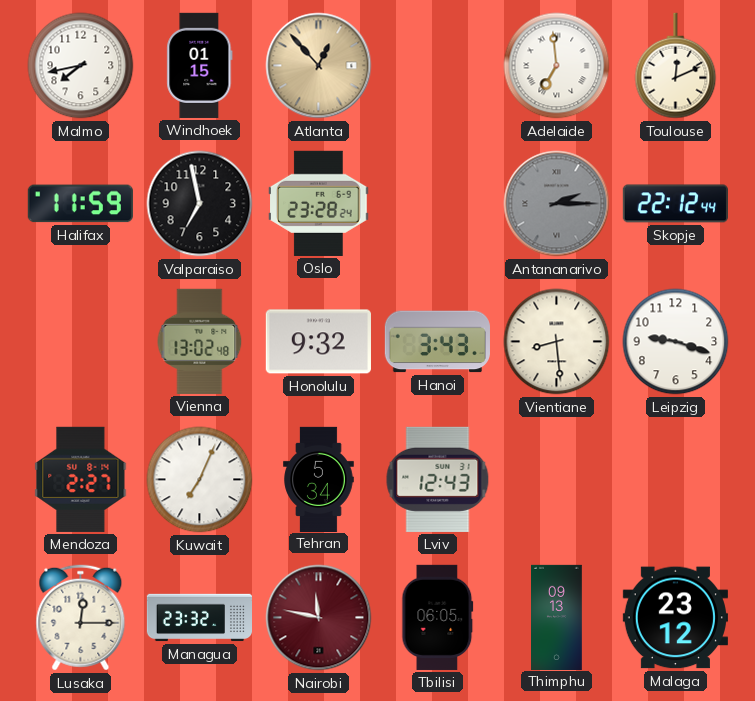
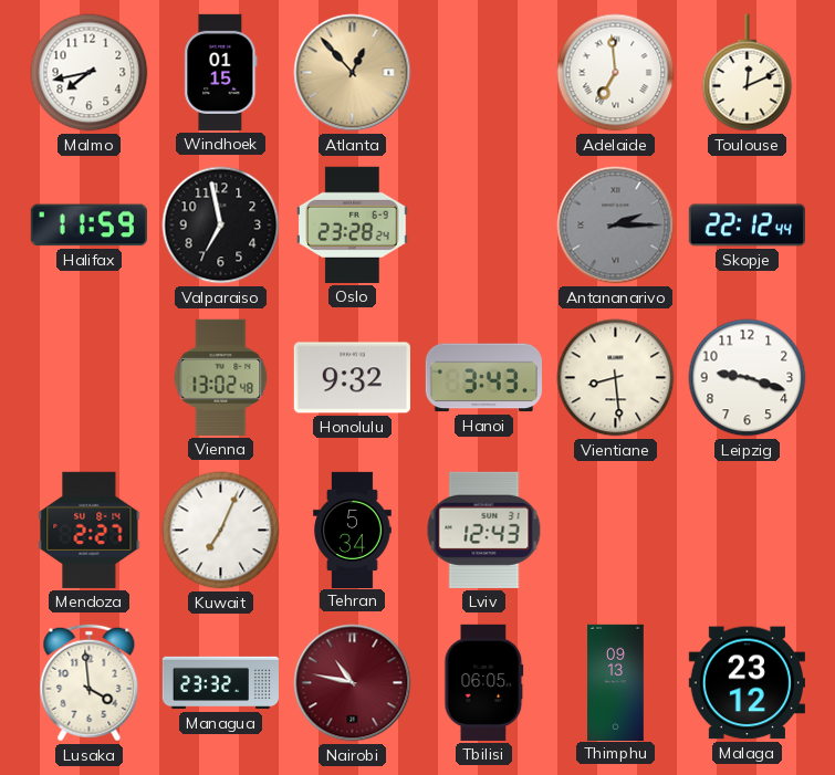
Lusaka: 12:15 -> 3:59
Nairobi: 11:47 -> 10:47
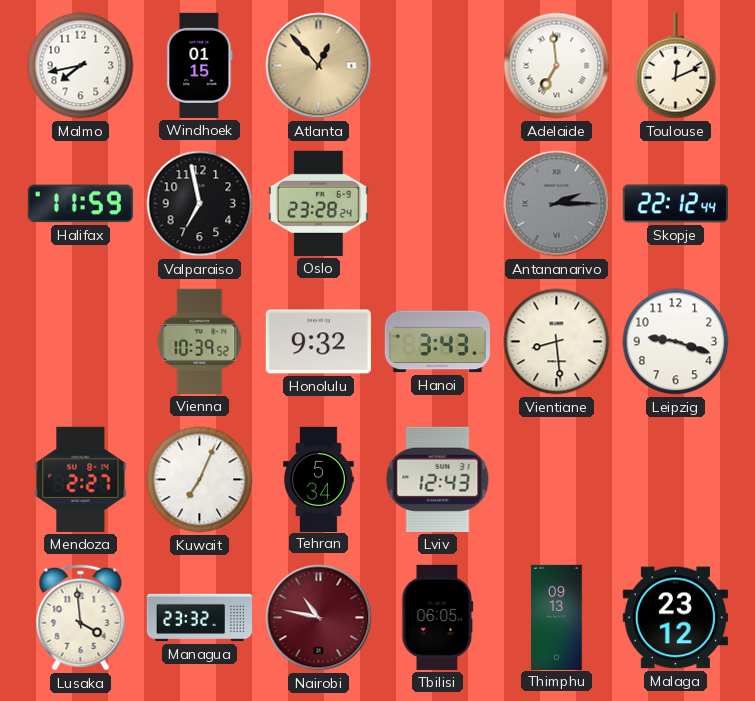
Vienna: 13:02 -> 10:39
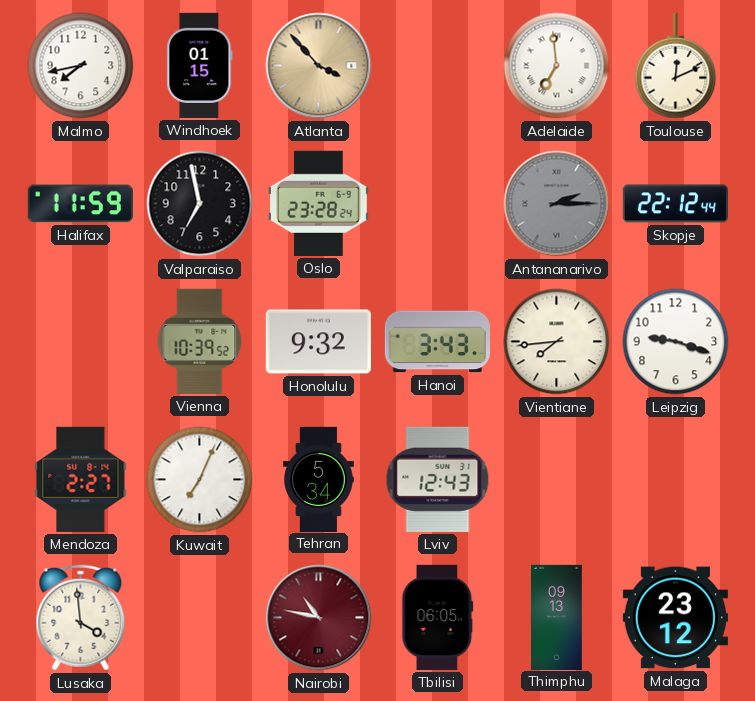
Atlanta: 12:53 -> 3:53
Vientiane: 8:29 -> 7:44
Managua: 23:32 -> none
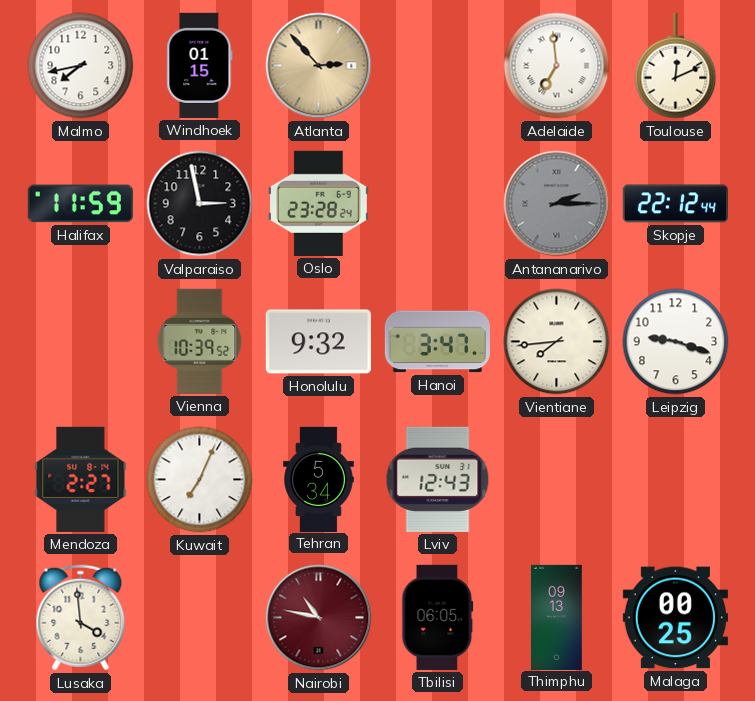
Atlanta: 3:53 -> 2:53
Valparaiso: 6:58 -> 2:58
Hanoi: 3:43 -> 3:47
Malaga: 23:12 -> 00:25
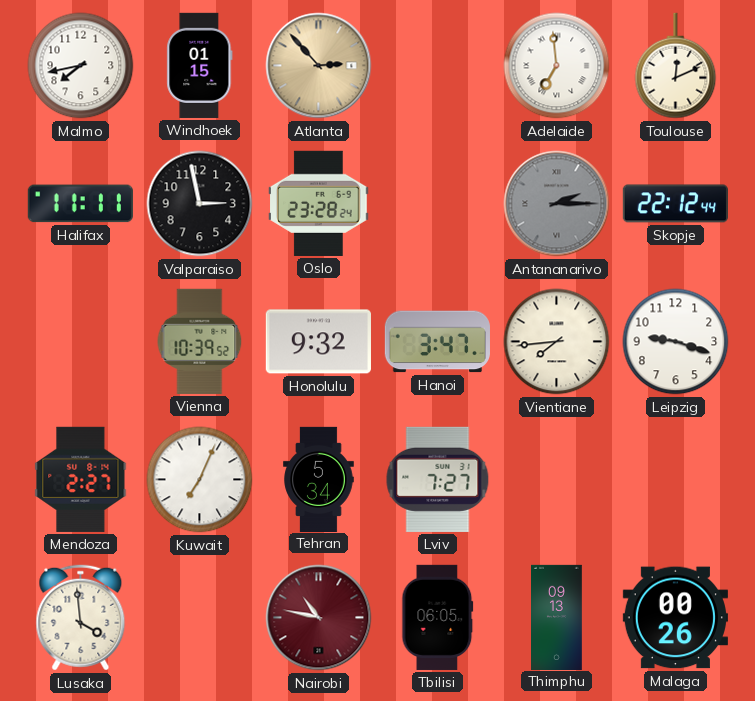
Halifax: 11:59 -> 11:11
Lviv: 12:43 -> 7:27
Malaga: 00:25 -> 00:26
